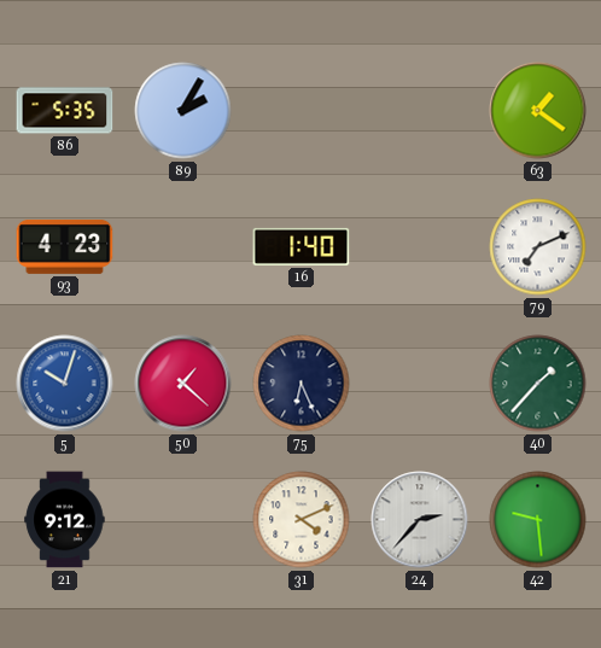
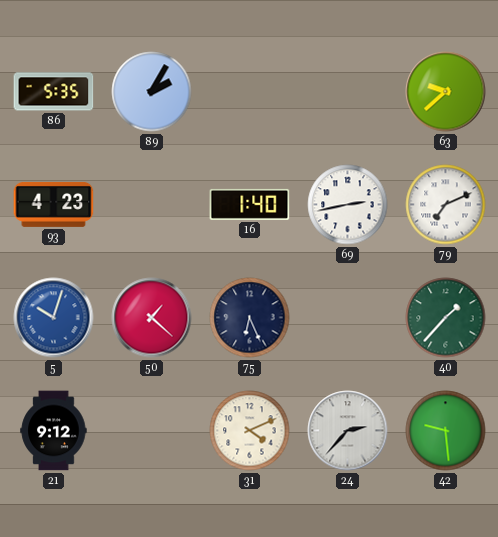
63: 1:21 -> 9:38
69: none -> 2:43
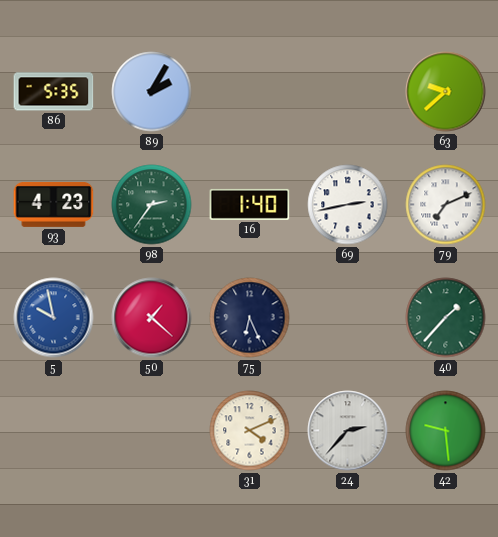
98: none -> 2:36
5: 10:03 -> 9:58
21: 9:12 -> none
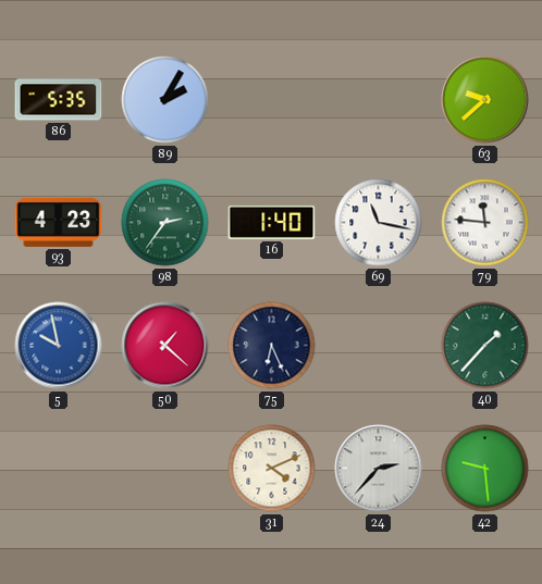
69: 2:43 -> 11:17
79: 7:11 -> 11:46
